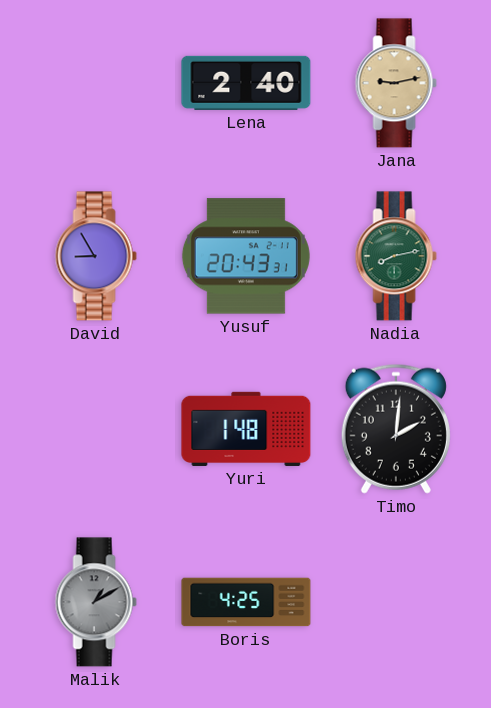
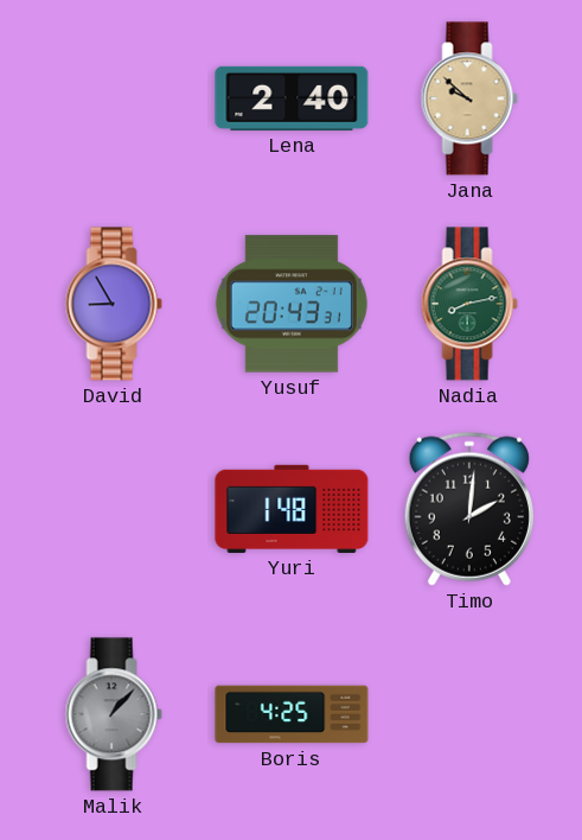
Jana: 9:13 -> 9:52
Malik: 1:10 -> 1:07
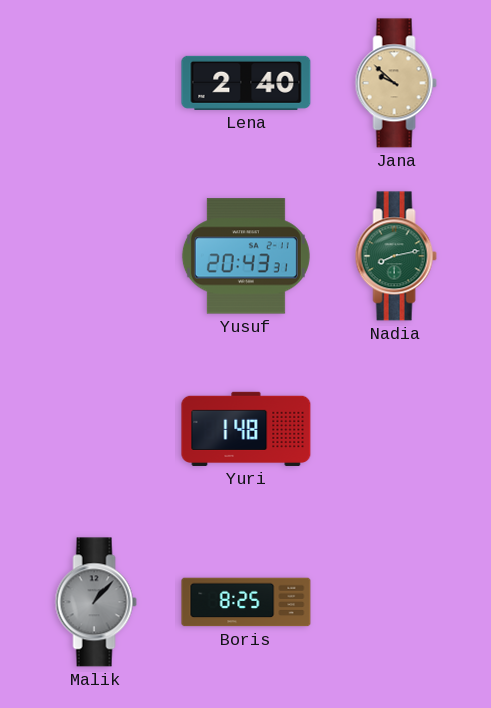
David: 8:55 -> none
Timo: 2:01 -> none
Boris: 4:25 -> 8:25
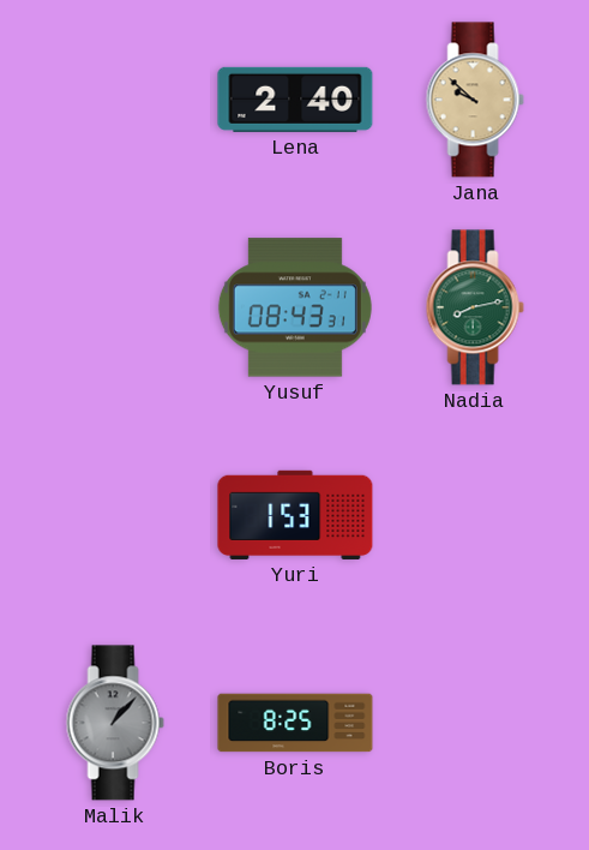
Yusuf: 20:43 -> 08:43
Yuri: 1:48 -> 1:53
